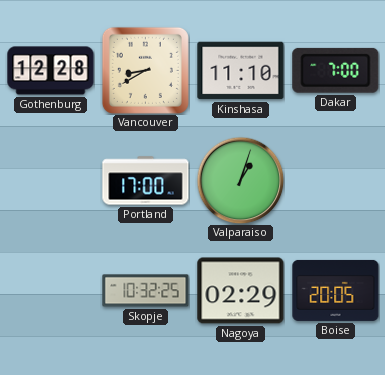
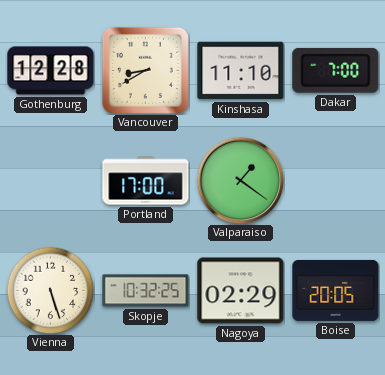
Valparaiso: 1:03 -> 1:21
Vienna: none -> 5:27
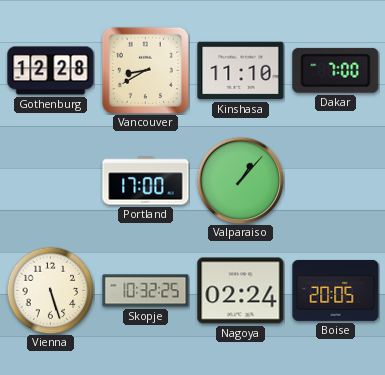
Valparaiso: 1:21 -> 1:07
Nagoya: 02:29 -> 02:24
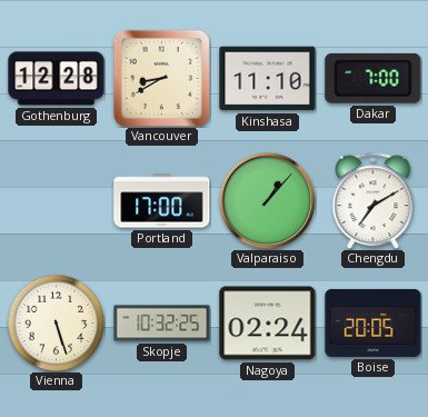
Chengdu: none -> 7:10
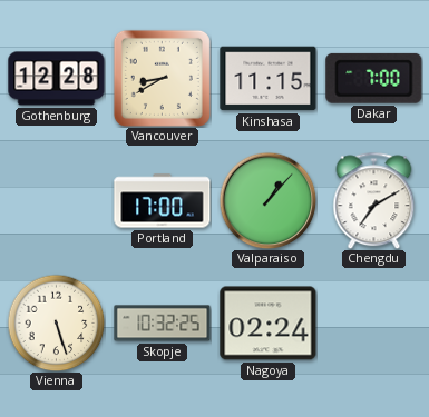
Kinshasa: 11:10 -> 11:15
Boise: 20:05 -> none
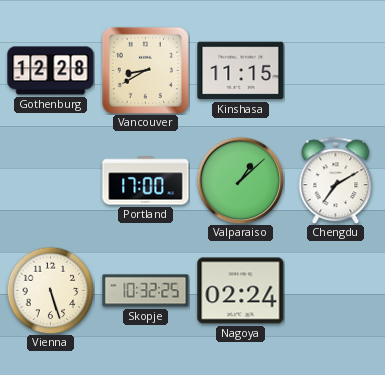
Dakar: 7:00 -> none
Valparaiso: 1:07 -> 1:08
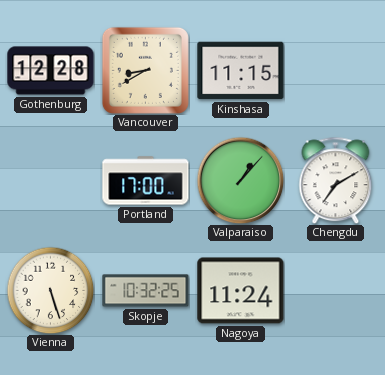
Valparaiso: 1:08 -> 1:07
Nagoya: 02:24 -> 11:24
